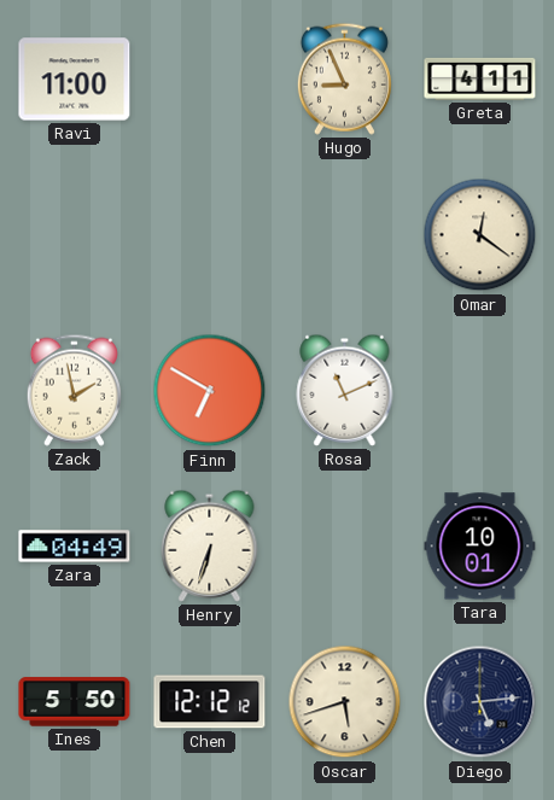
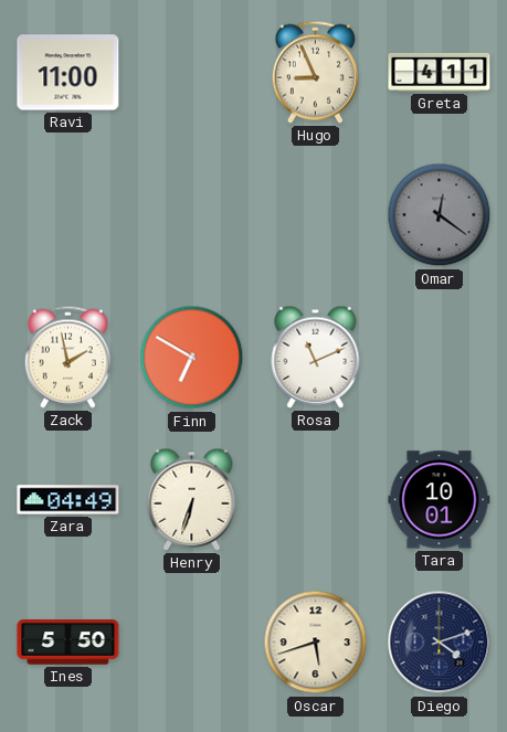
Omar dial: cream -> grey
Chen: 12:12 -> none
Diego: 5:14 -> 4:12
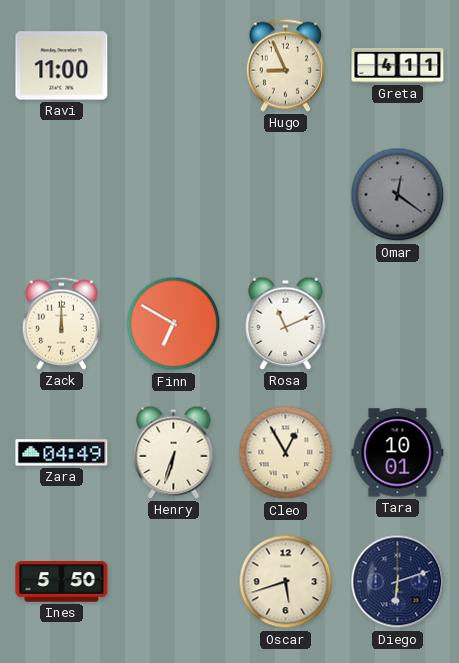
Zack: 1:58 -> 12:00
Cleo: none -> 12:55
Diego: 4:12 -> 6:12
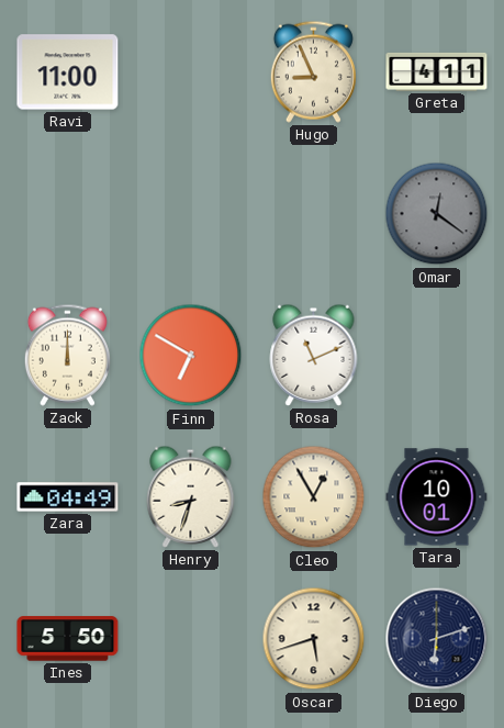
Henry: 6:33 -> 8:33
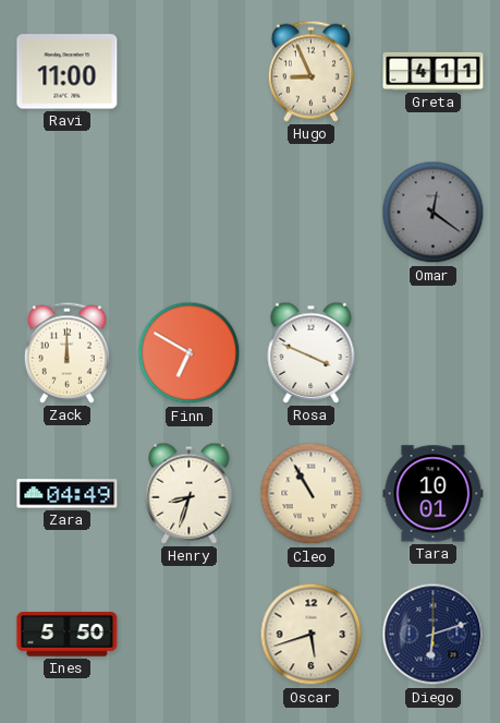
Rosa: 11:11 -> 3:49
Cleo: 12:55 -> 10:55
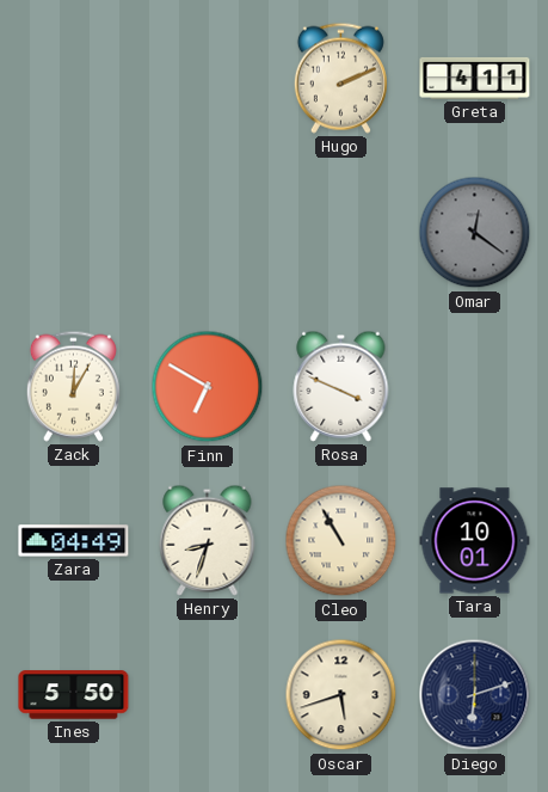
Ravi: 11:00 -> none
Hugo: 8:56 -> 2:11
Zack: 12:00 -> 12:05
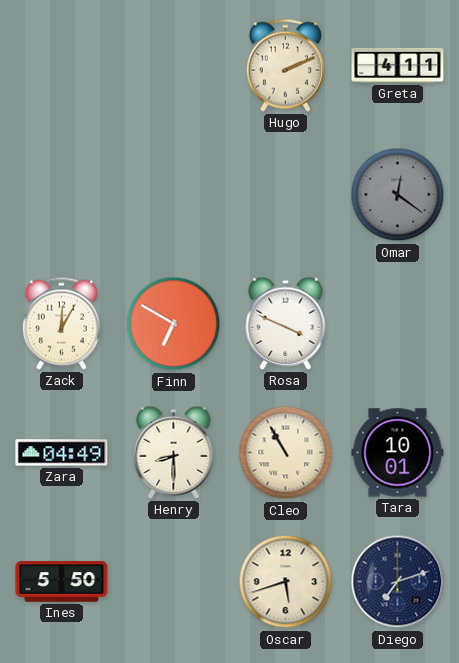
Henry: 8:33 -> 8:30
Diego: 6:12 -> 7:12
